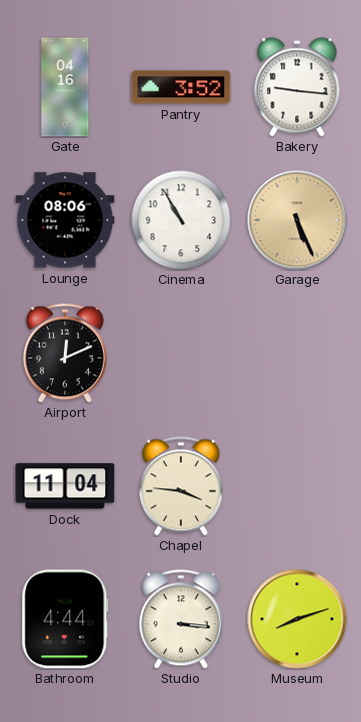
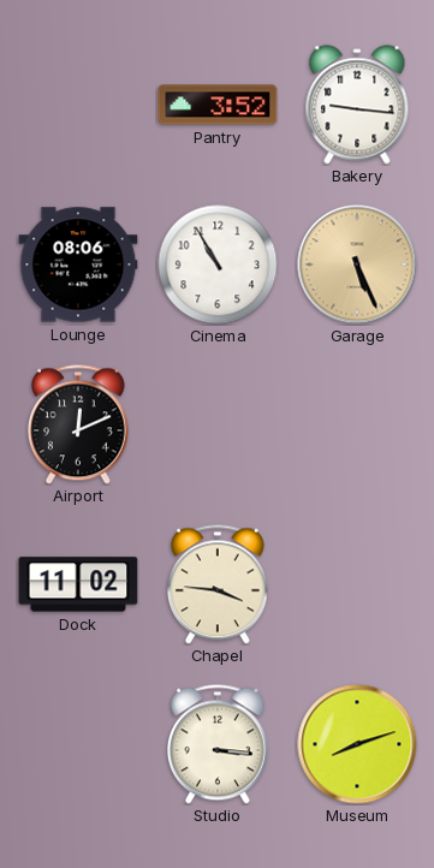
Gate: 04:16 -> none
Dock: 11:04 -> 11:02
Bathroom: 4:44 -> none
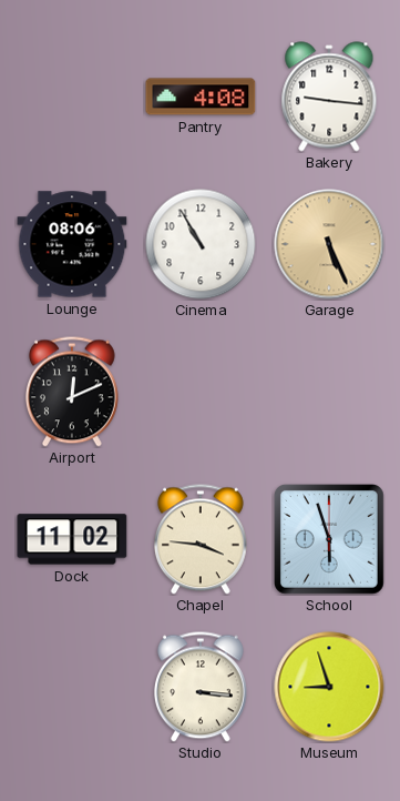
Pantry: 3:52 -> 4:08
School: none -> 5:57
Museum: 8:12 -> 8:57
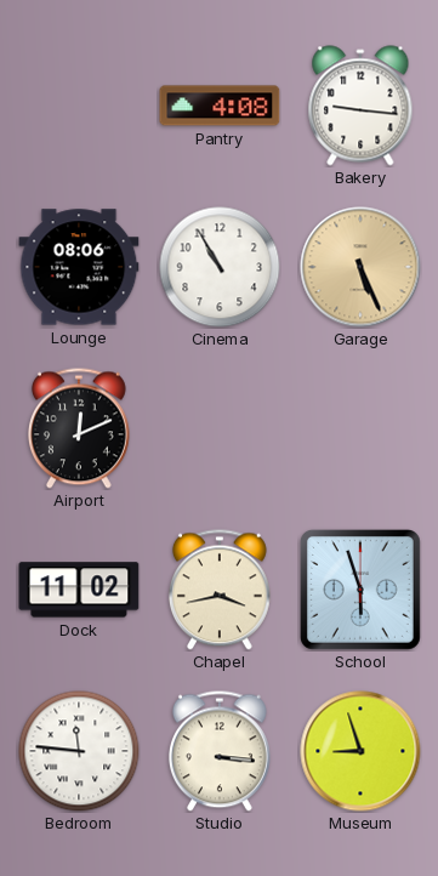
Chapel: 3:46 -> 3:43
Bedroom: none -> 11:46
